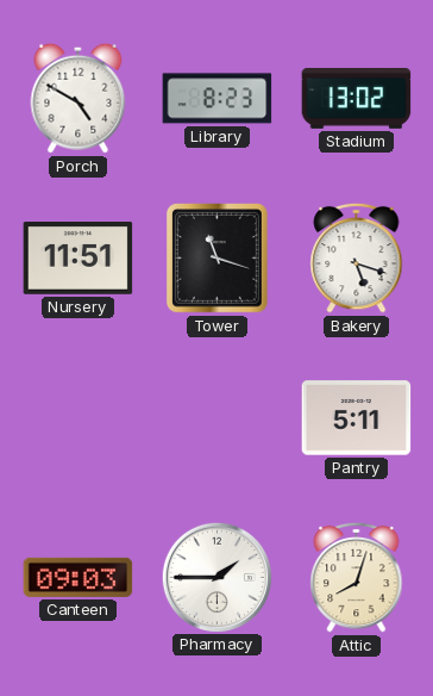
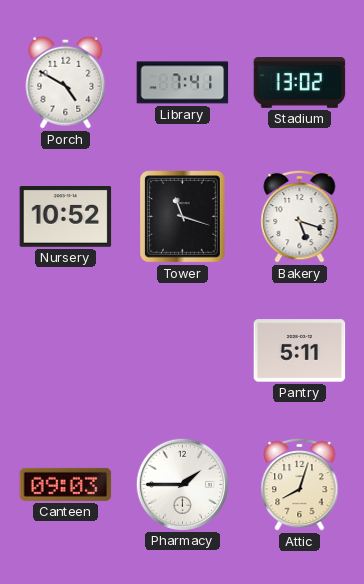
Library: 8:23 -> 7:41
Nursery: 11:51 -> 10:52
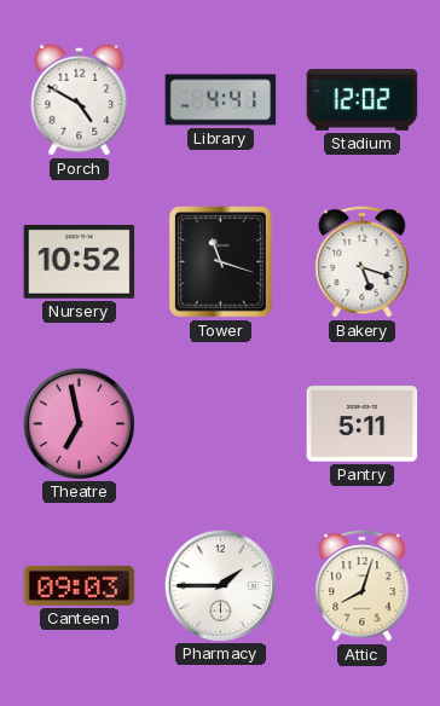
Library: 7:41 -> 4:41
Stadium: 13:02 -> 12:02
Theatre: none -> 6:58
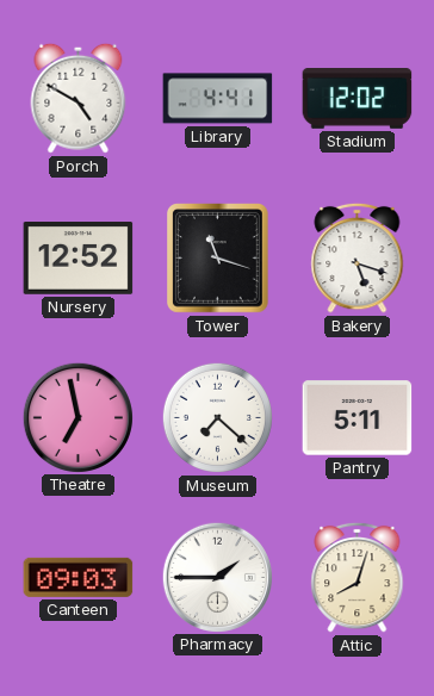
Nursery: 10:52 -> 12:52
Museum: none -> 7:22
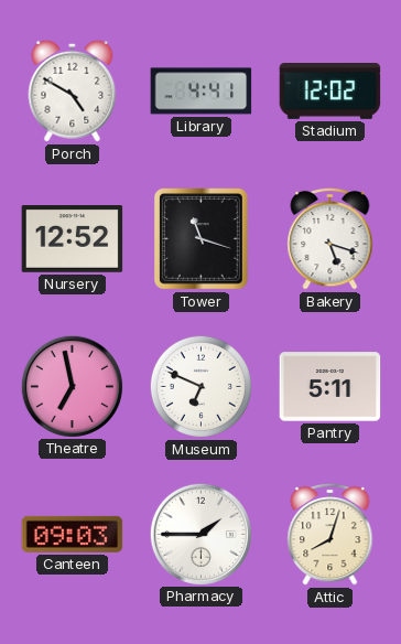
Museum: 7:22 -> 6:49
